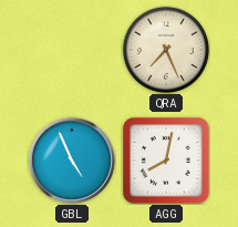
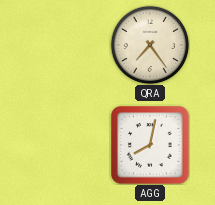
QRA: 7:26 -> 7:24
GBL: 4:56 -> none
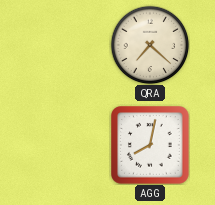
QRA: 7:24 -> 7:22
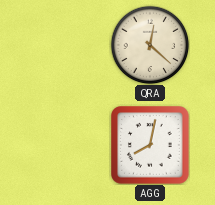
QRA: 7:22 -> 12:22
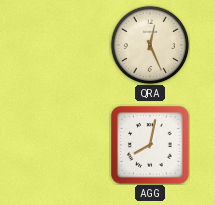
QRA: 12:22 -> 12:26
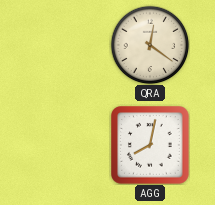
QRA: 12:26 -> 12:21
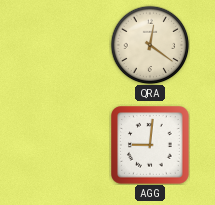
AGG: 8:02 -> 9:01
